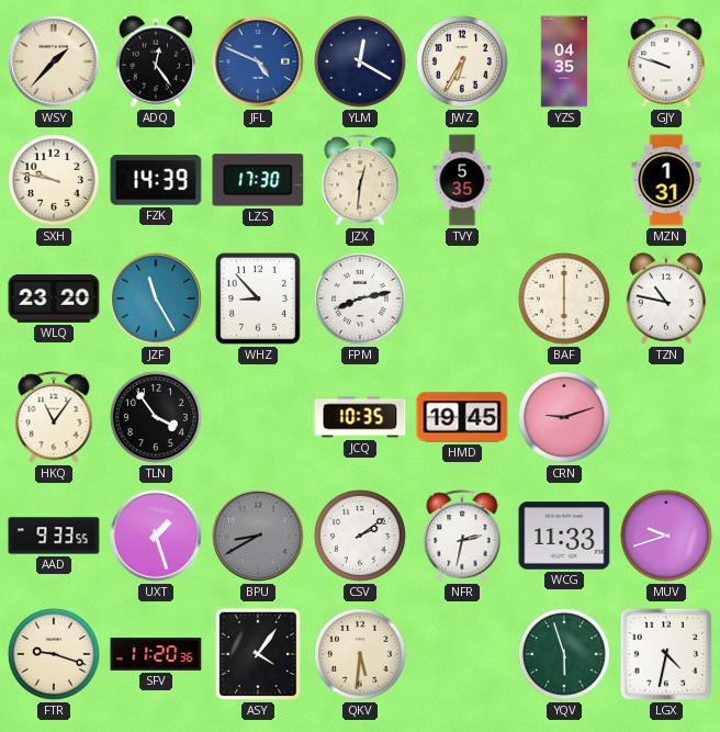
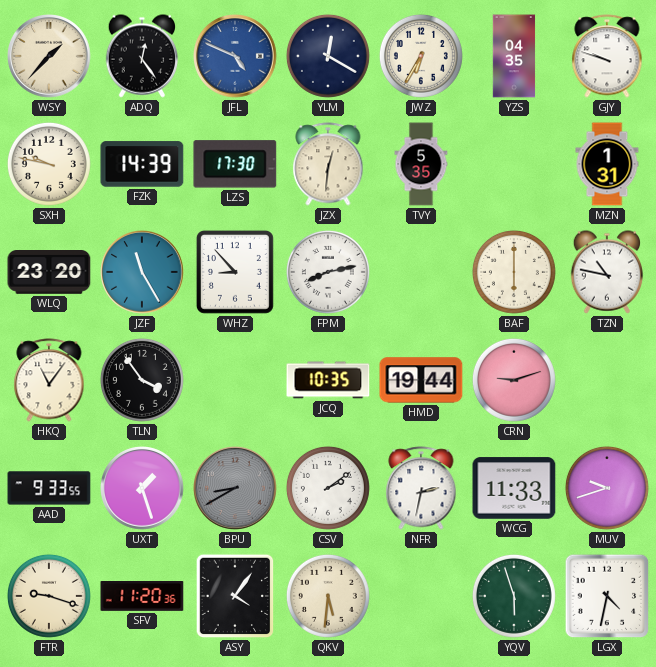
HMD: 19:45 -> 19:44
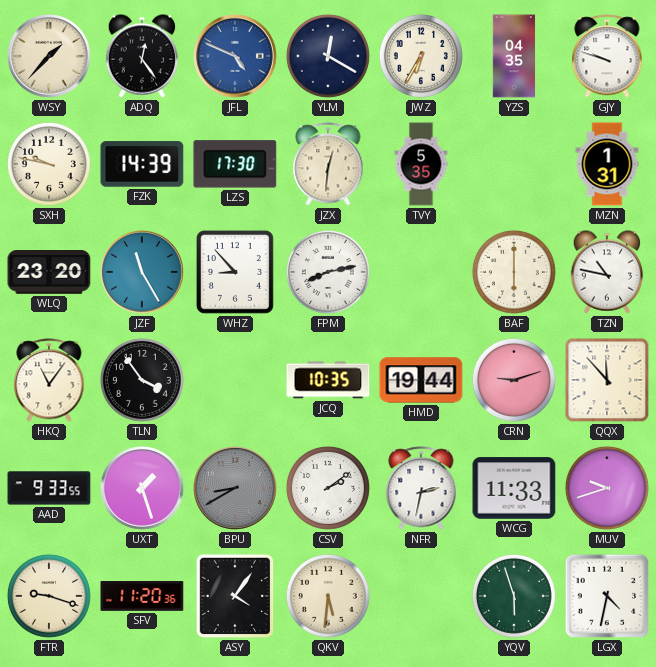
QQX: none -> 11:53
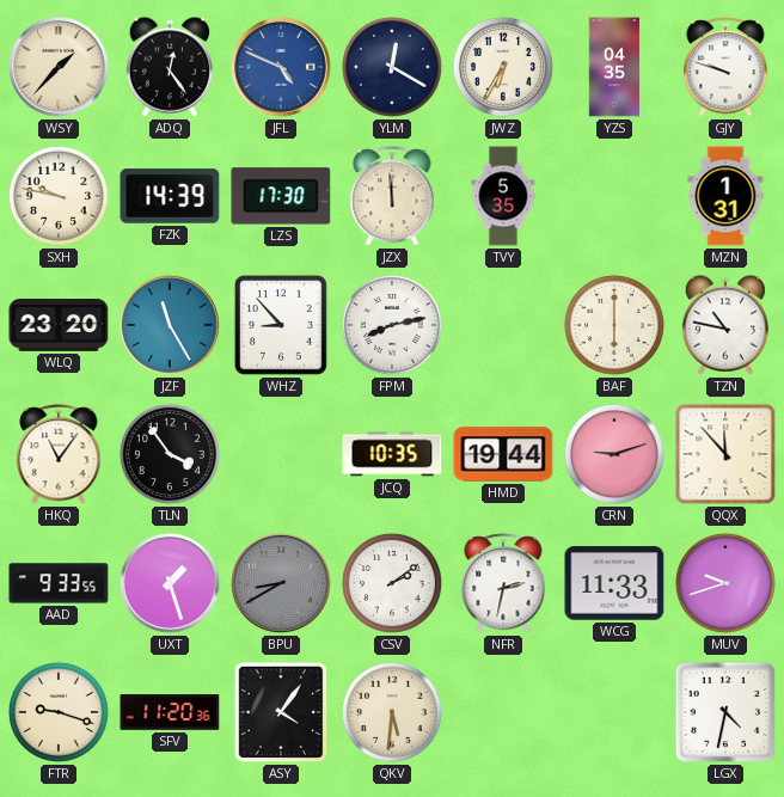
JZX: 12:31 -> 11:59
YQV: 5:57 -> none
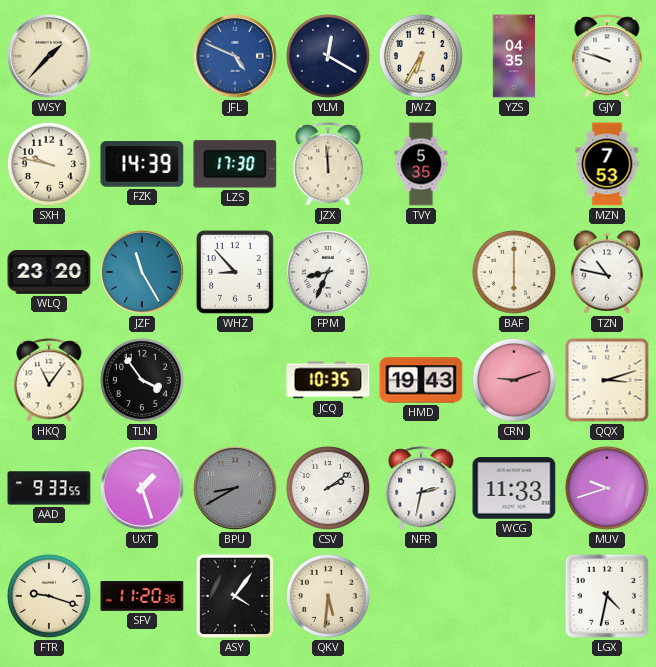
ADQ: 12:24 -> none
MZN: 1:31 -> 7:53
FPM: 8:13 -> 8:34
HMD: 19:44 -> 19:43
QQX: 11:53 -> 3:12
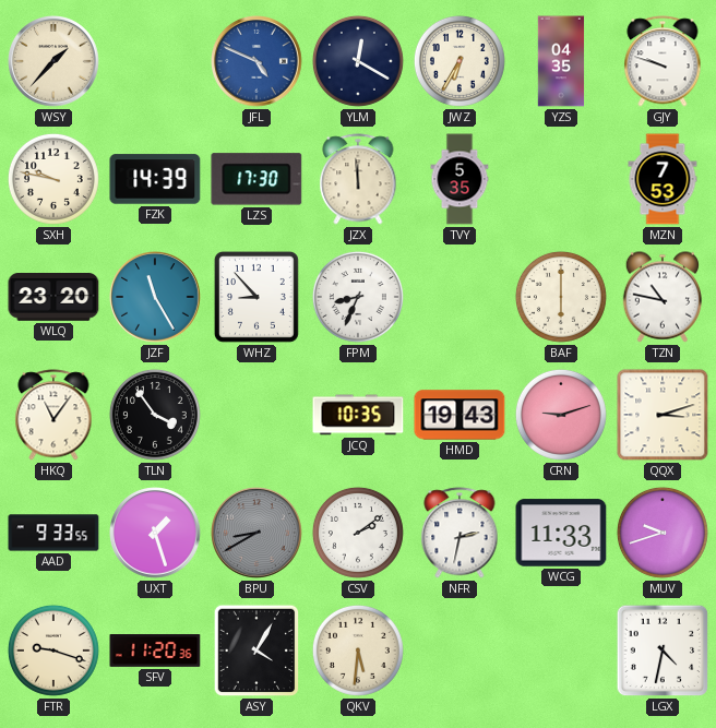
ASY: 4:06 -> 4:05
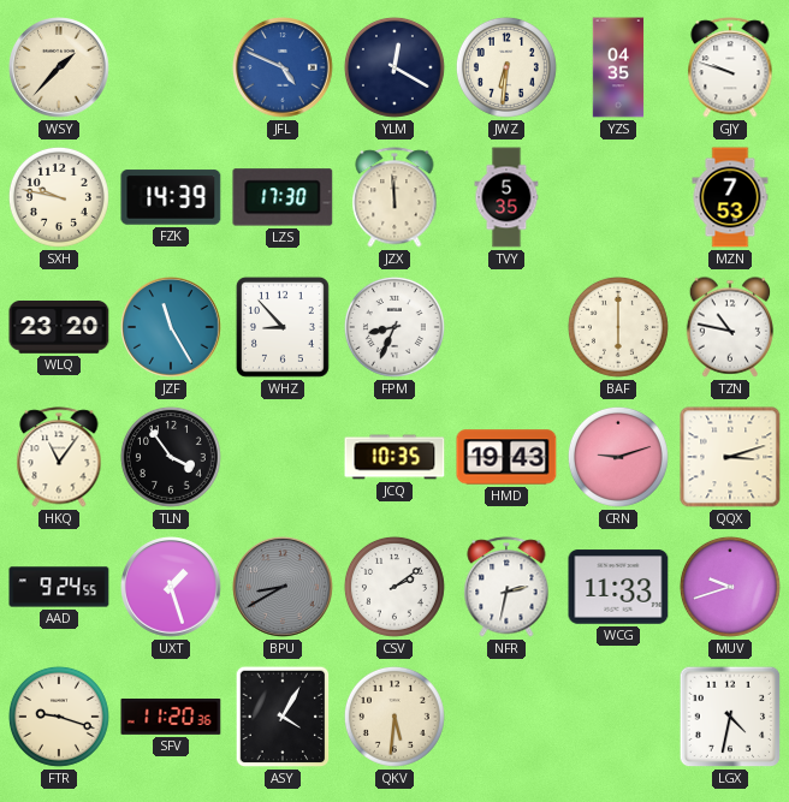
JWZ: 6:35 -> 6:31
AAD: 9:33 -> 9:24
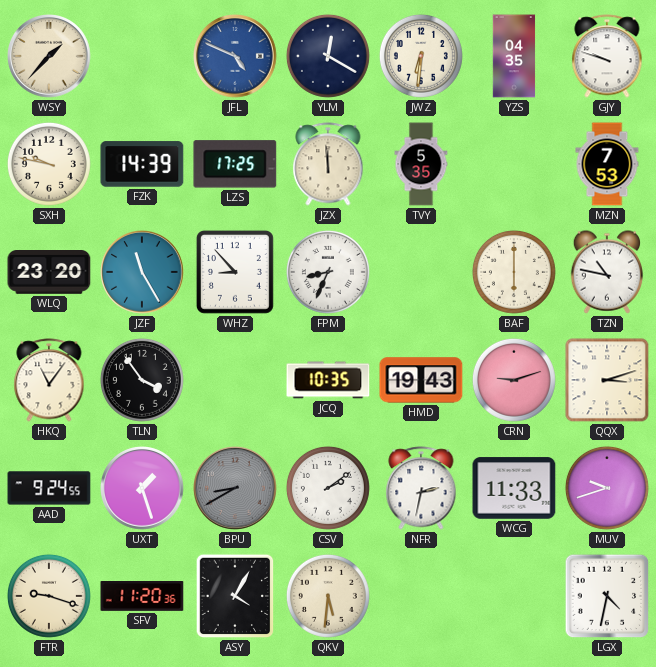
LZS: 17:30 -> 17:25
